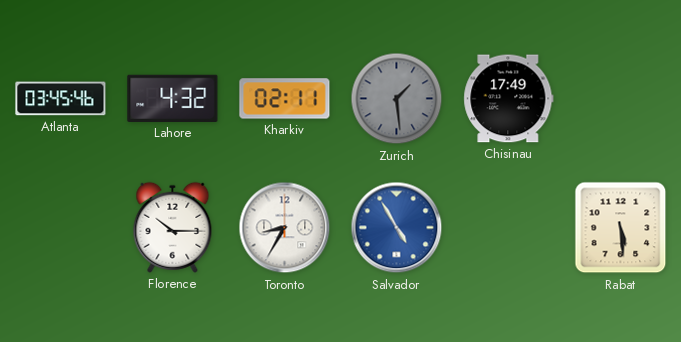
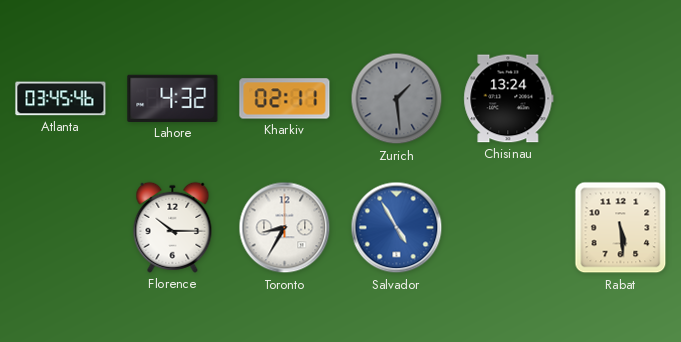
Chisinau: 17:49 -> 13:24
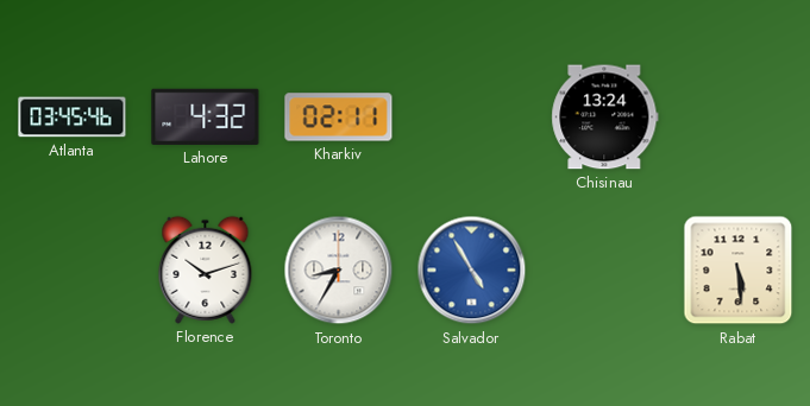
Zurich: 1:29 -> none
Florence: 10:15 -> 10:12
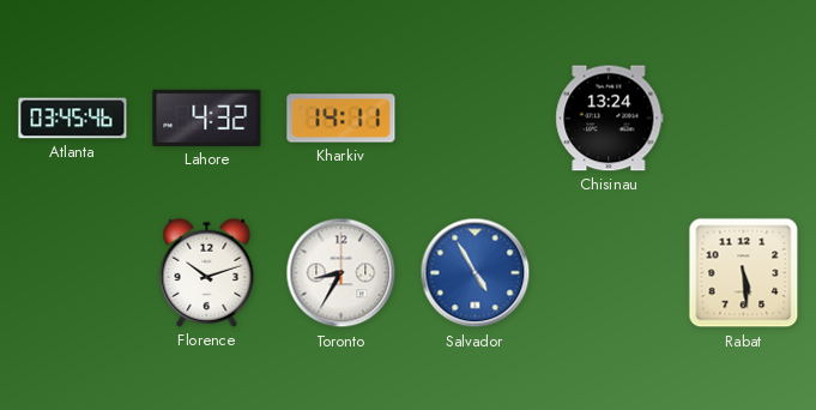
Kharkiv: 02:11 -> 14:11
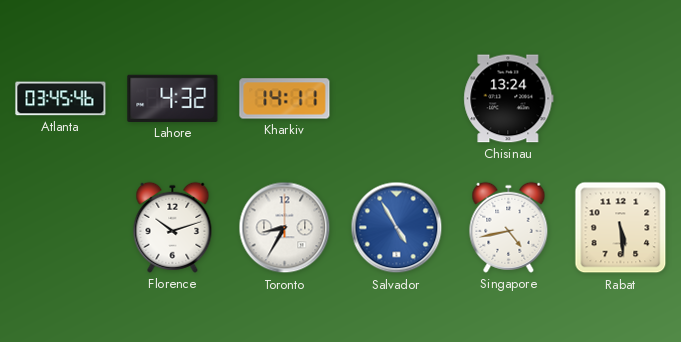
Singapore: none -> 4:43
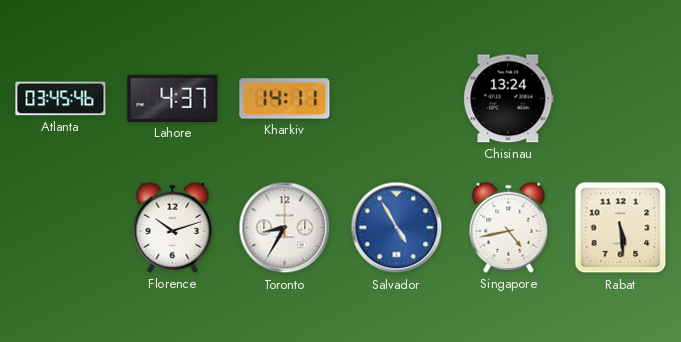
Lahore: 4:32 -> 4:37
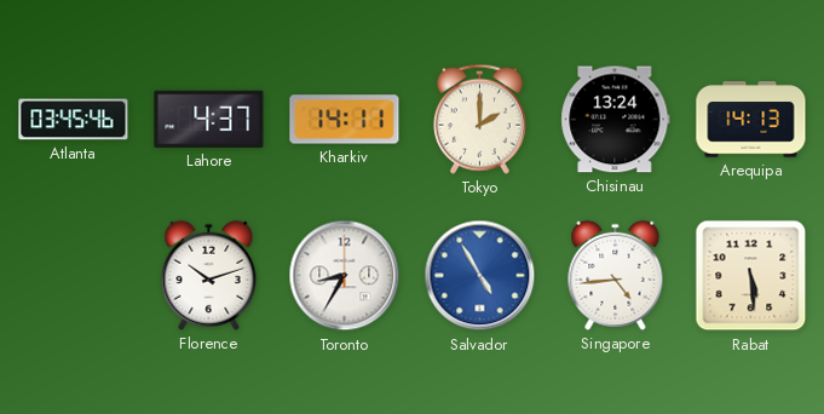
Tokyo: none -> 2:00
Arequipa: none -> 14:13
Singapore: 4:43 -> 4:44
